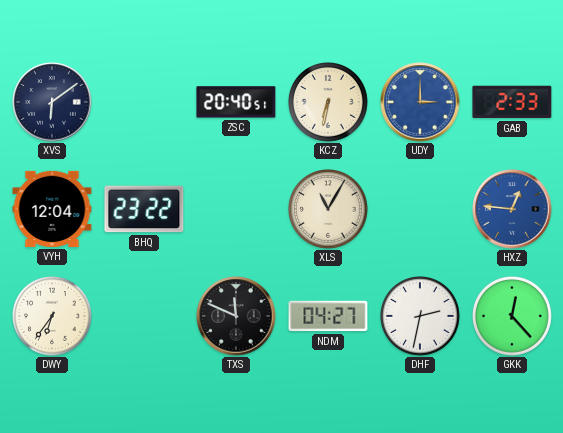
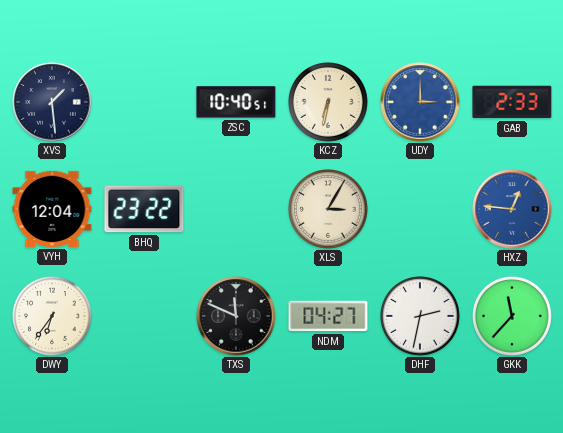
XVS: 6:09 -> 1:29
ZSC: 20:40 -> 10:40
XLS: 11:05 -> 3:05
GKK: 12:23 -> 11:37
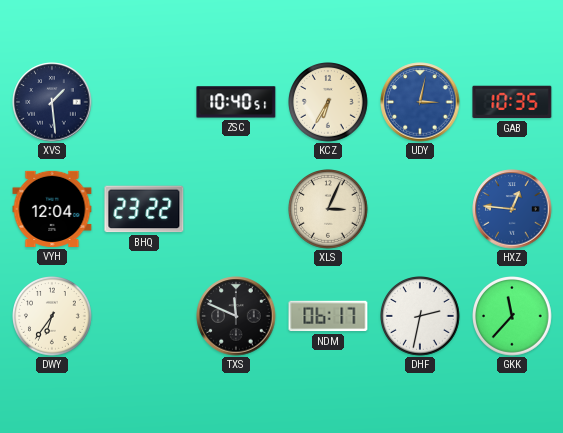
KCZ: 6:32 -> 6:35
UDY: 3:00 -> 3:02
GAB: 2:33 -> 10:35
XLS: 3:05 -> 3:04
NDM: 04:27 -> 06:17
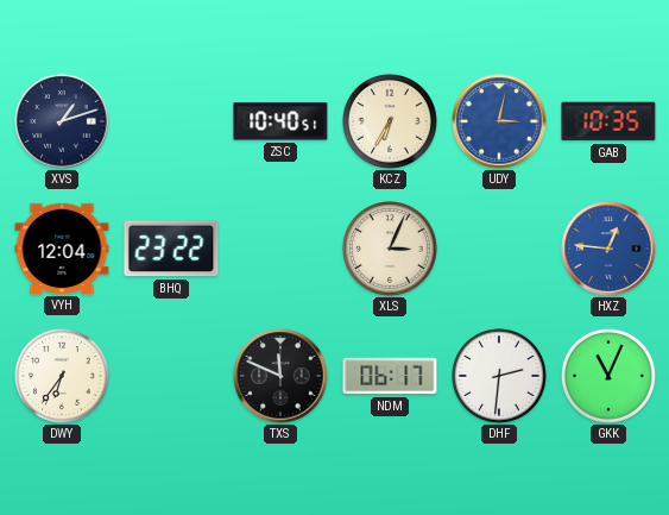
XVS: 1:29 -> 1:12
DHF: 2:32 -> 2:31
GKK: 11:37 -> 11:04
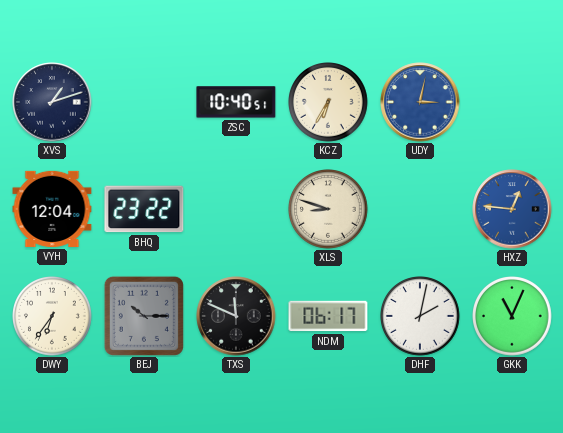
GAB: 10:35 -> none
XLS: 3:04 -> 8:48
BEJ: none -> 10:15
DHF: 2:31 -> 2:02
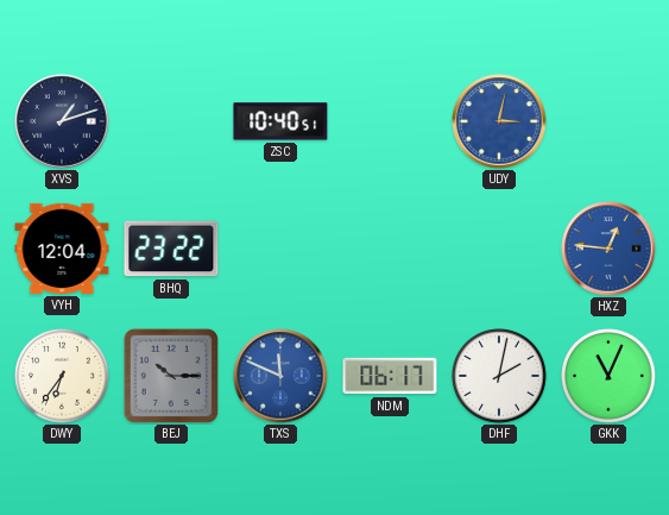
KCZ: 6:35 -> none
XLS: 8:48 -> none
TXS dial: black -> blue
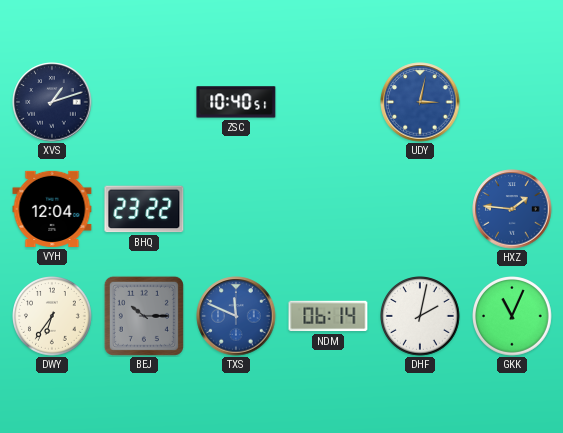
HXZ: 12:46 -> 1:46
NDM: 06:17 -> 06:14
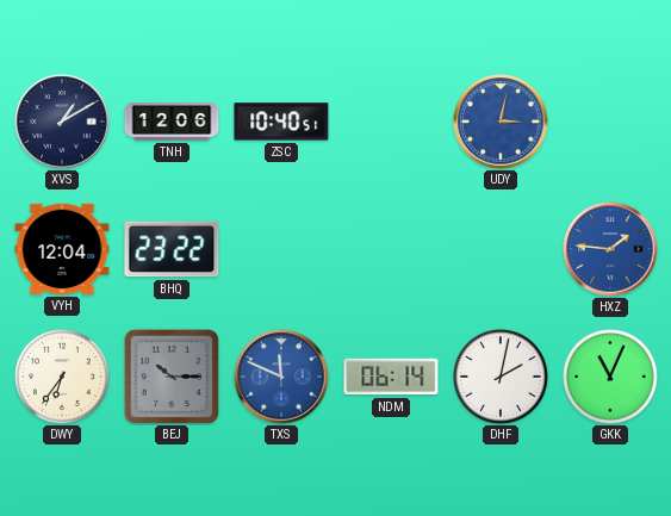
XVS: 1:12 -> 1:10
TNH: none -> 12:06
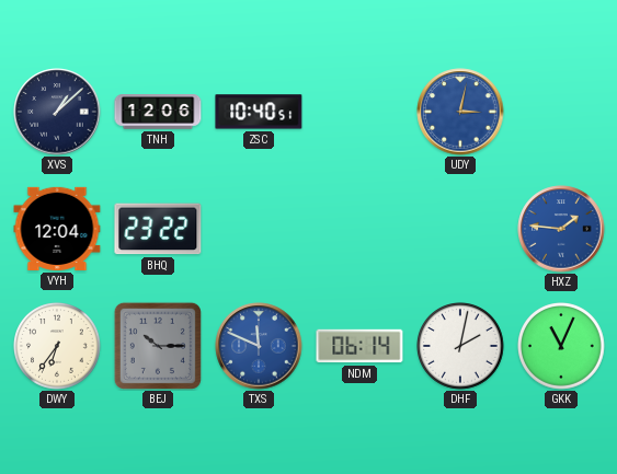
XVS: 1:10 -> 1:08
